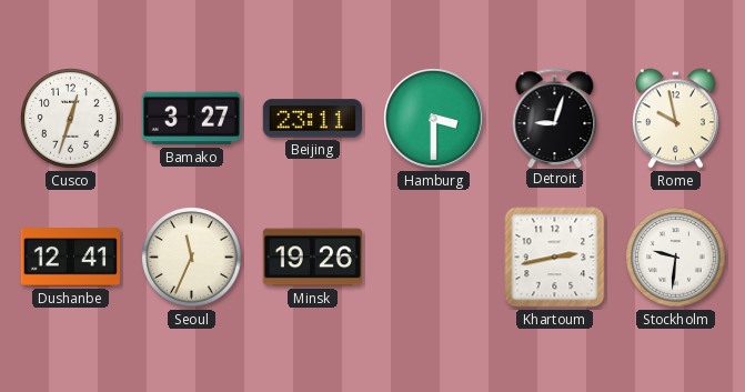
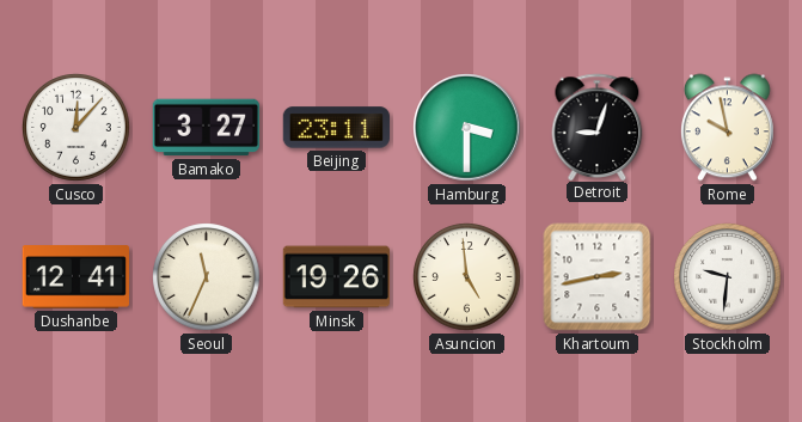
Cusco: 12:33 -> 12:07
Asuncion: none -> 4:59
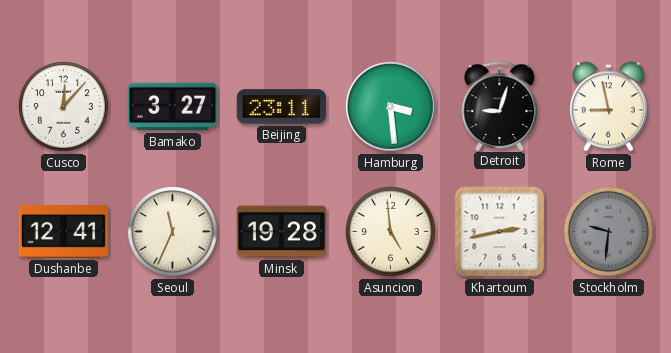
Hamburg: 3:30 -> 3:29
Rome: 9:58 -> 8:58
Minsk: 19:26 -> 19:28
Stockholm dial: white -> grey
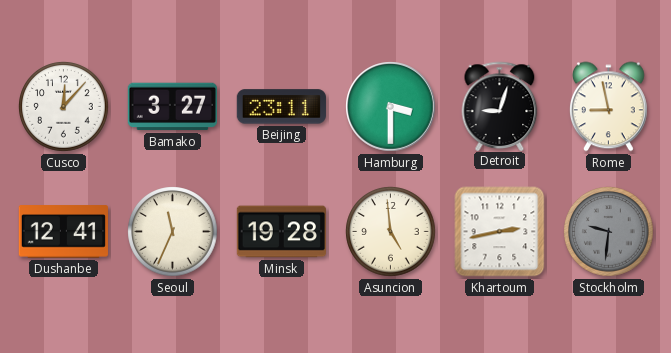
Hamburg: 3:29 -> 3:30
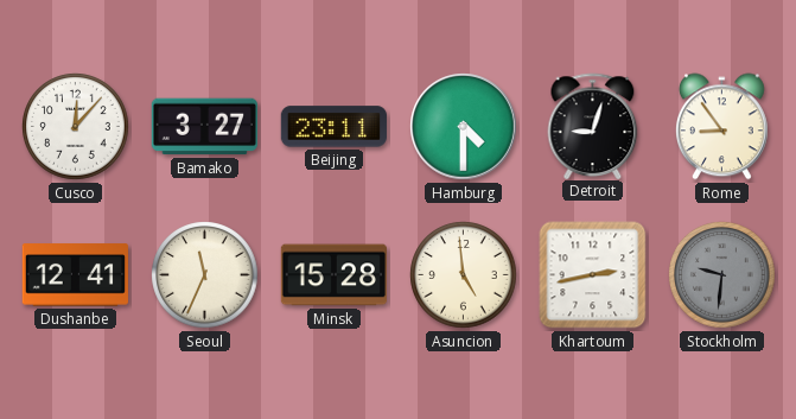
Hamburg: 3:30 -> 4:30
Rome: 8:58 -> 8:54
Minsk: 19:28 -> 15:28
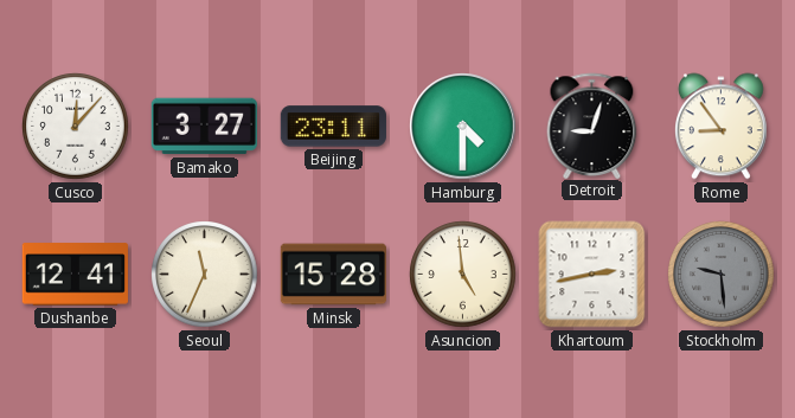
Stockholm: 9:31 -> 9:29
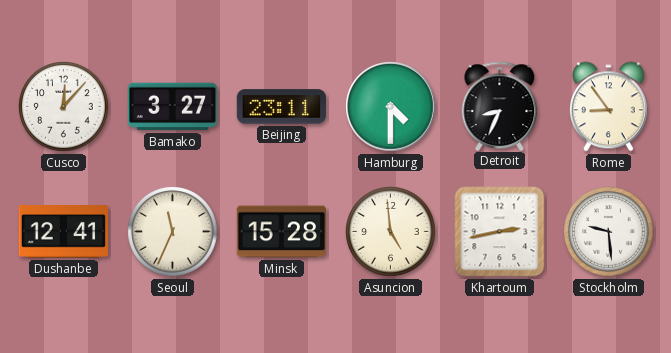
Detroit: 9:03 -> 8:34
Stockholm dial: grey -> white
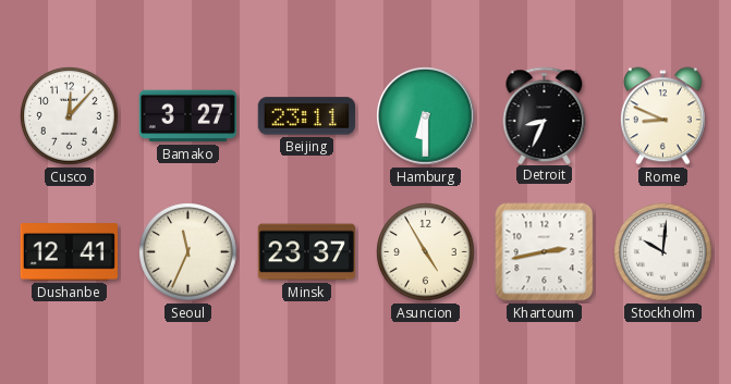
Hamburg: 4:30 -> 6:30
Rome: 8:54 -> 8:49
Minsk: 15:28 -> 23:37
Asuncion: 4:59 -> 4:55
Stockholm: 9:29 -> 10:01
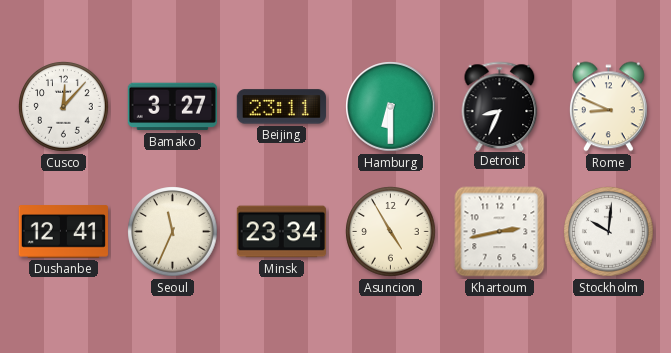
Minsk: 23:37 -> 23:34
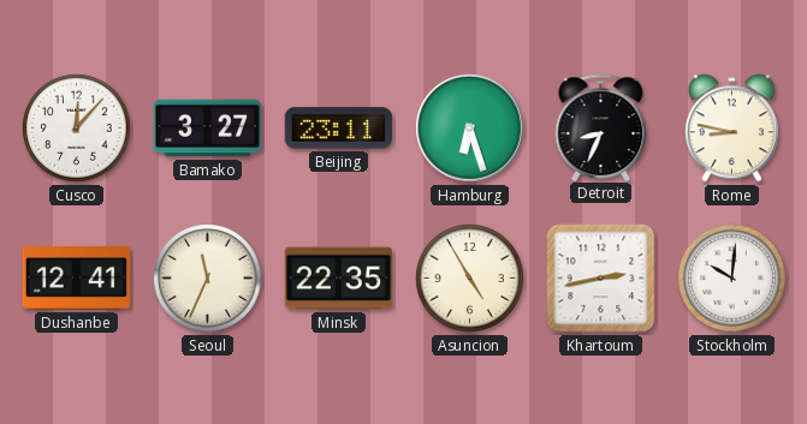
Hamburg: 6:30 -> 6:27
Rome: 8:49 -> 8:47
Minsk: 23:34 -> 22:35
